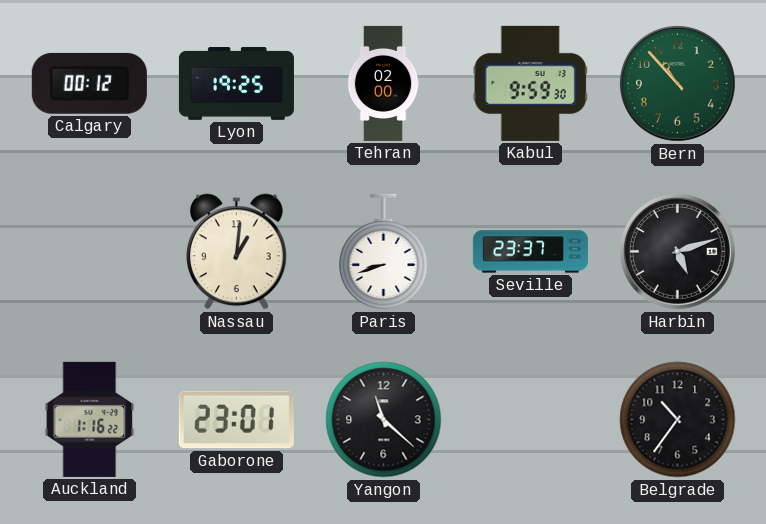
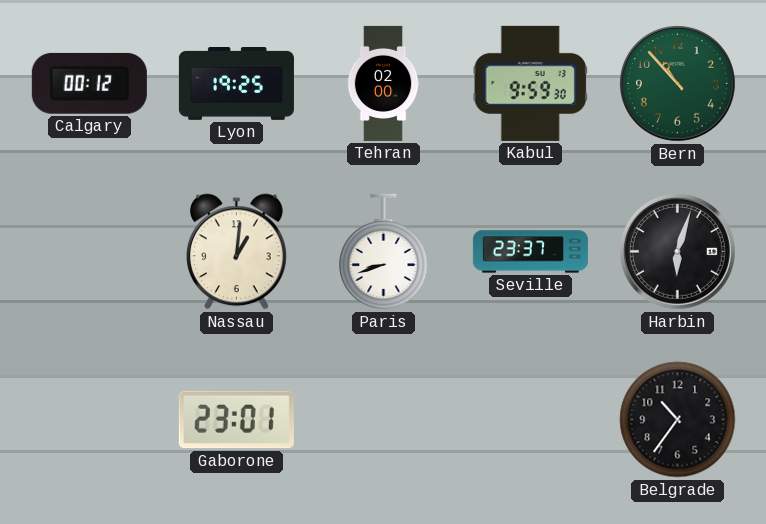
Harbin: 5:12 -> 6:03
Auckland: 1:16 -> none
Yangon: 11:22 -> none
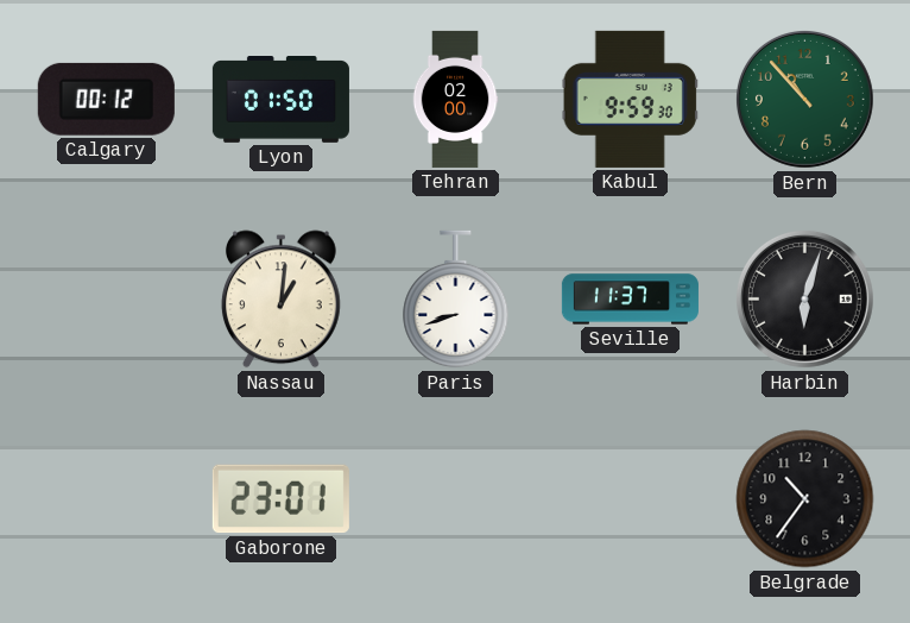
Lyon: 19:25 -> 01:50
Seville: 23:37 -> 11:37
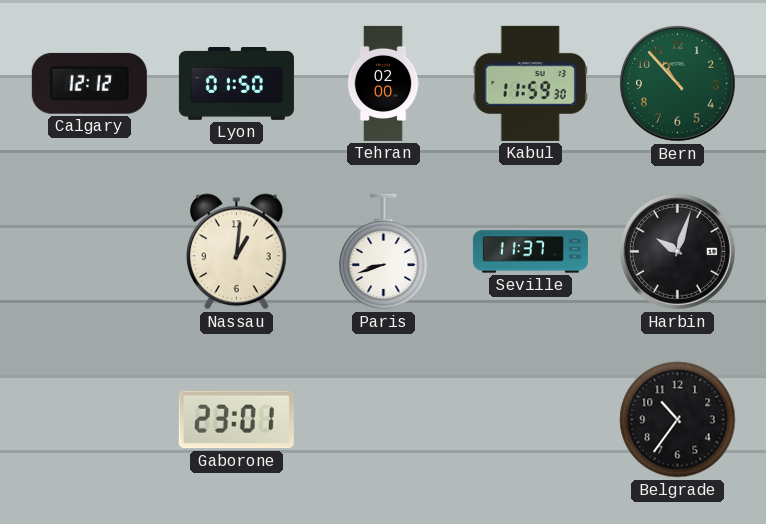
Calgary: 00:12 -> 12:12
Kabul: 9:59 -> 11:59
Harbin: 6:03 -> 10:03
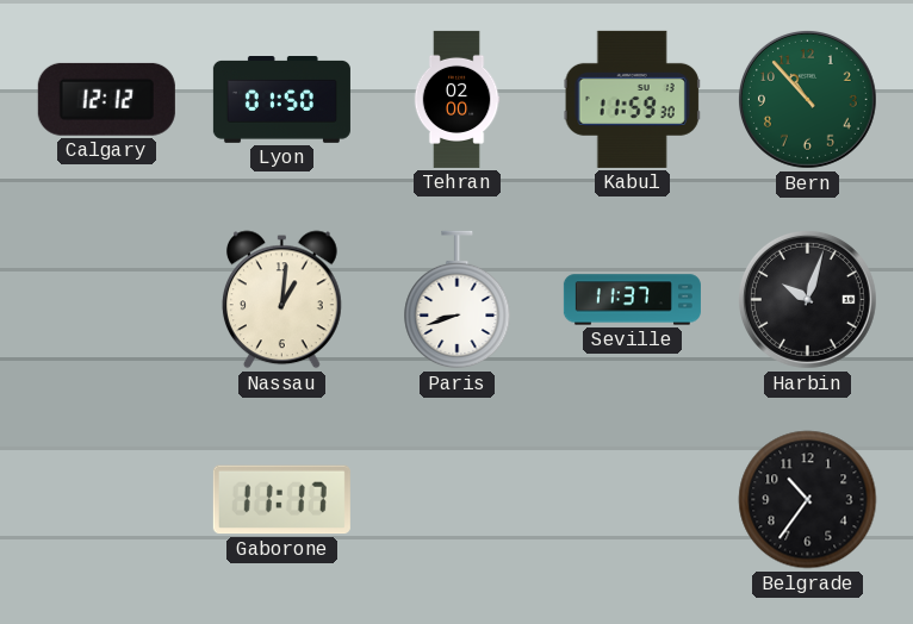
Gaborone: 23:01 -> 11:17
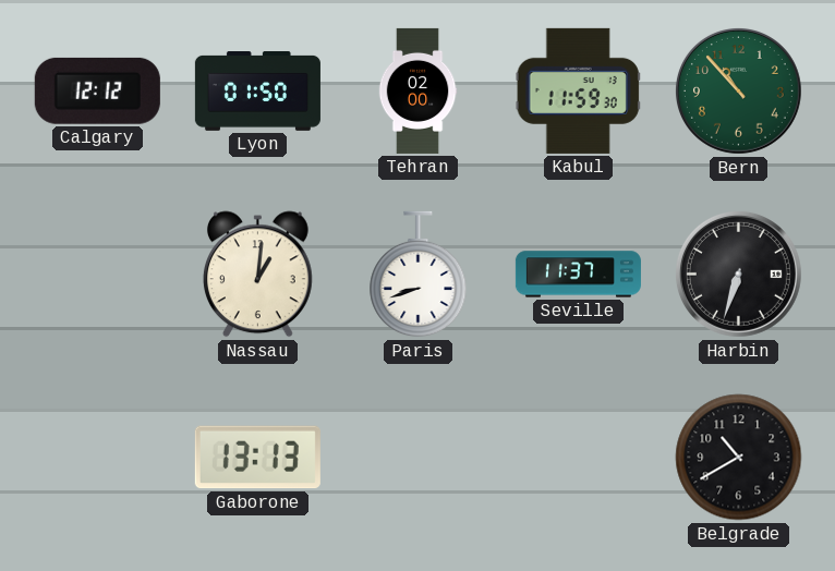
Harbin: 10:03 -> 6:33
Gaborone: 11:17 -> 13:13
Belgrade: 10:36 -> 10:40
